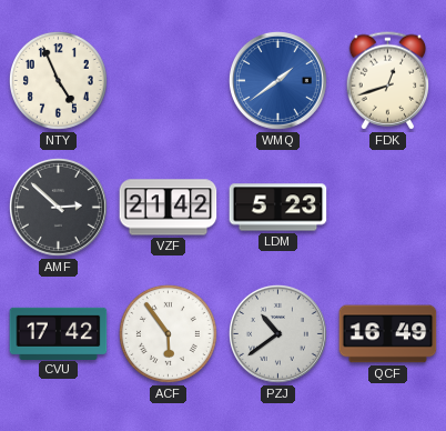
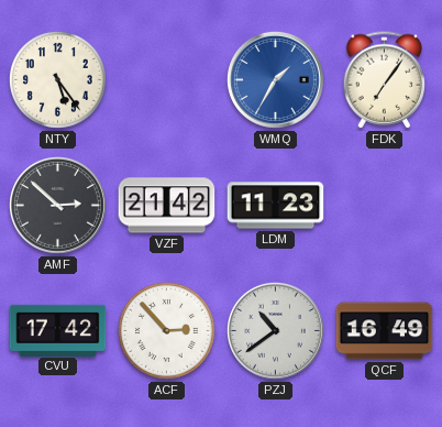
NTY: 4:56 -> 5:24
WMQ: 1:39 -> 1:35
FDK: 12:42 -> 7:06
LDM: 5:23 -> 11:23
ACF: 5:54 -> 2:53
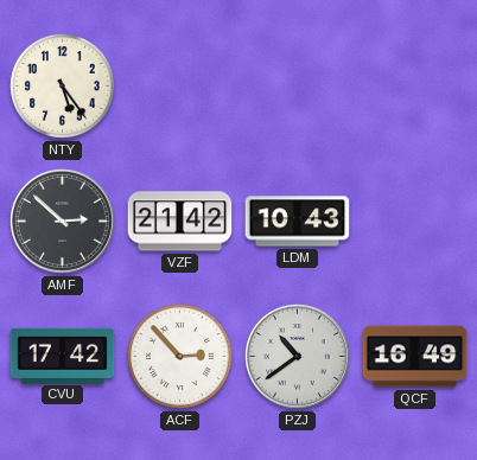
WMQ: 1:35 -> none
FDK: 7:06 -> none
LDM: 11:23 -> 10:43
